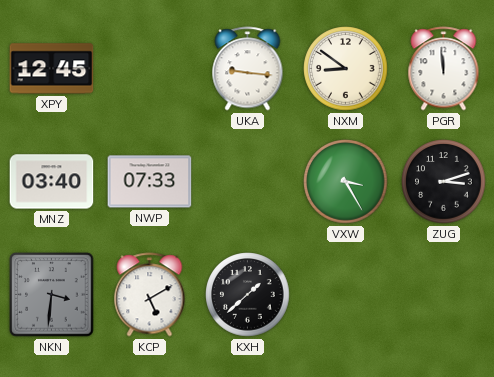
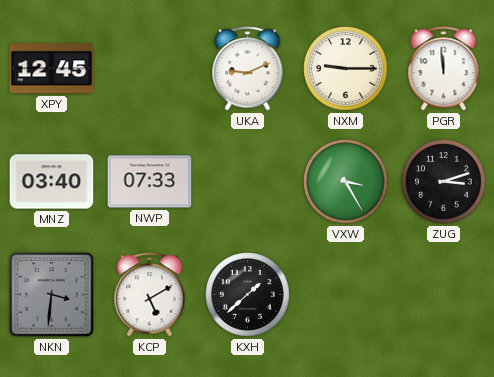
UKA: 9:16 -> 9:11
NXM: 8:51 -> 9:15
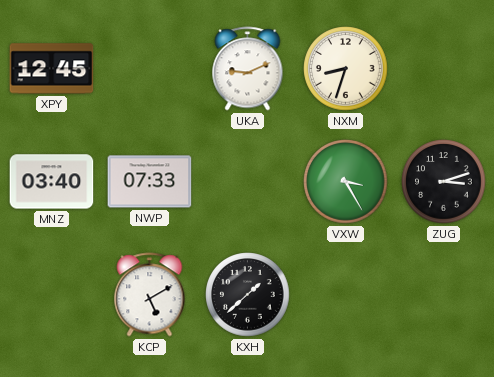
NXM: 9:15 -> 8:33
PGR: 11:59 -> none
NKN: 3:31 -> none
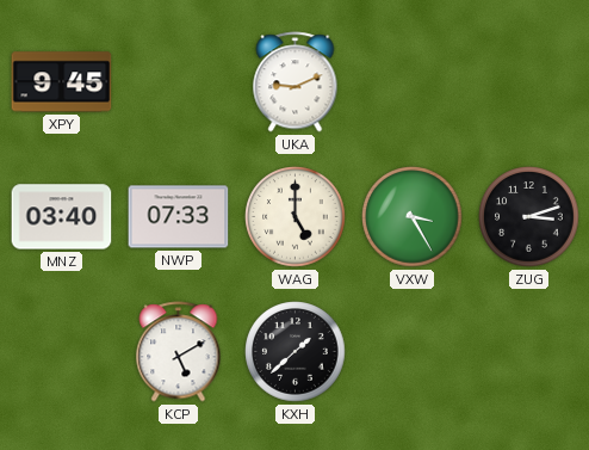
XPY: 12:45 -> 9:45
NXM: 8:33 -> none
WAG: none -> 5:00
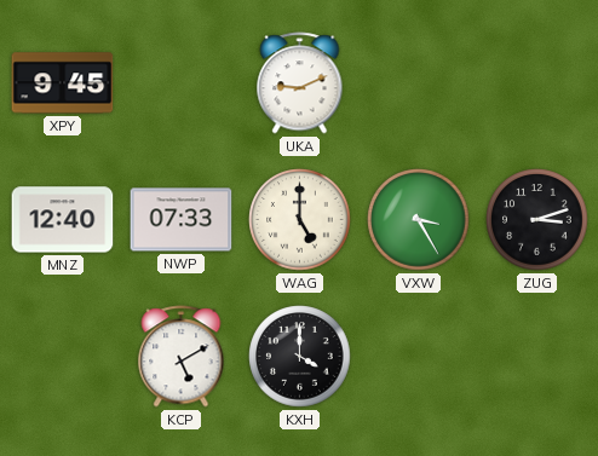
MNZ: 03:40 -> 12:40
KXH: 1:38 -> 4:00
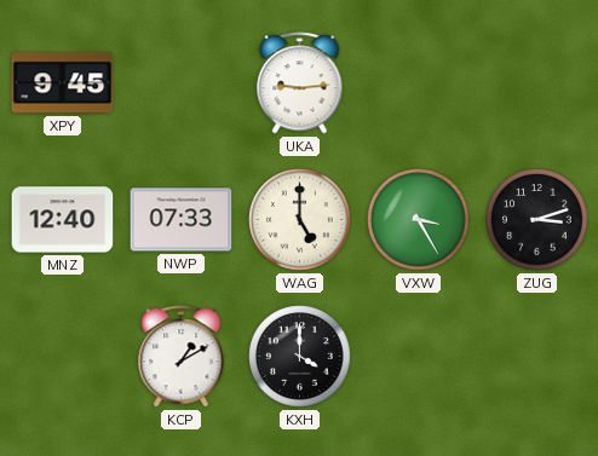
UKA: 9:11 -> 9:14
KCP: 5:10 -> 1:10
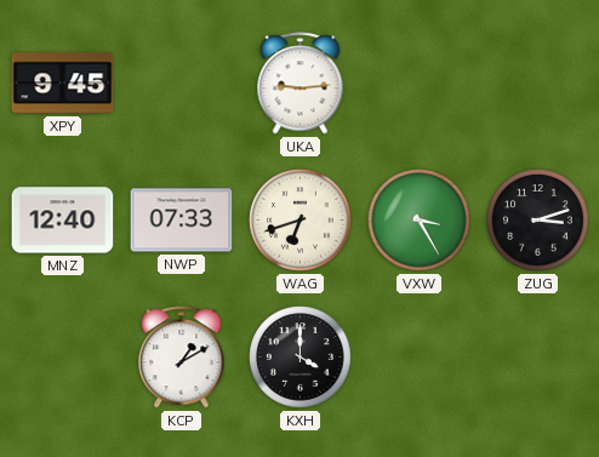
WAG: 5:00 -> 6:42
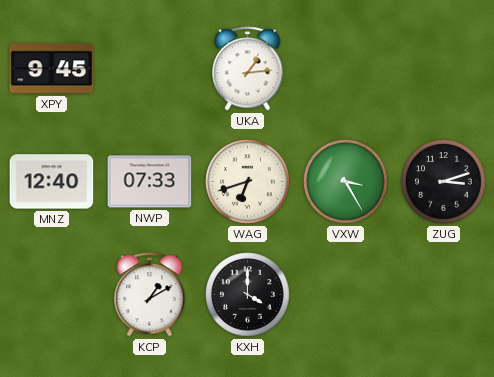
UKA: 9:14 -> 1:14
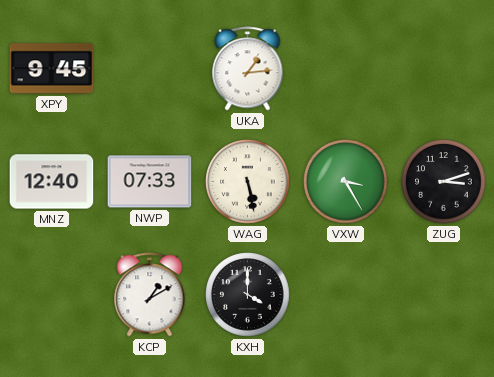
WAG: 6:42 -> 5:28
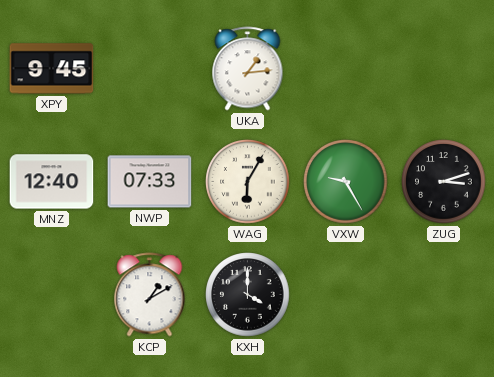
WAG: 5:28 -> 6:05
VXW: 3:25 -> 9:25
